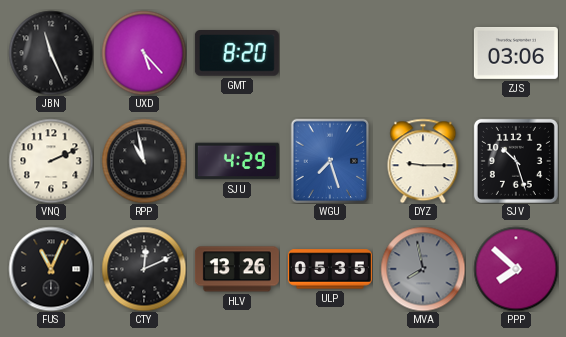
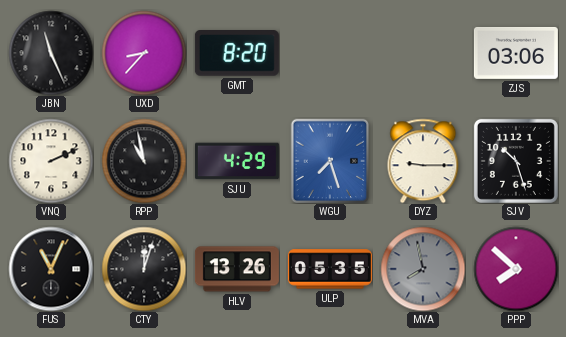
UXD: 5:23 -> 8:37
CTY: 12:11 -> 12:03
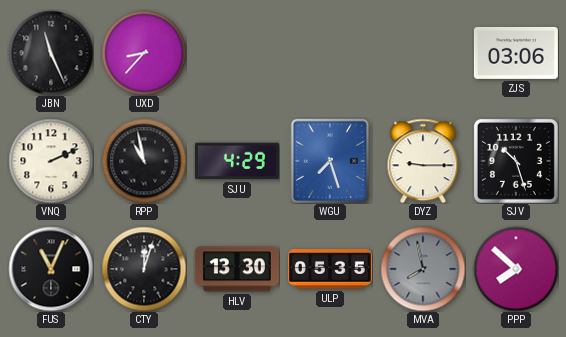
GMT: 8:20 -> none
HLV: 13:26 -> 13:30
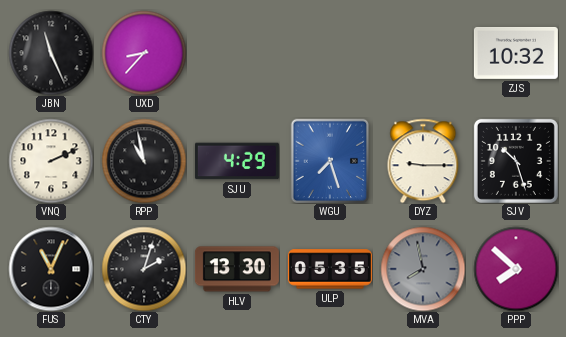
ZJS: 03:06 -> 10:32
CTY: 12:03 -> 2:03
